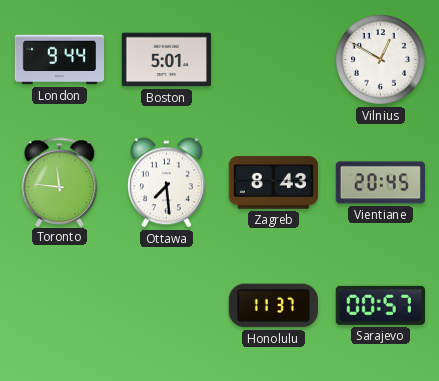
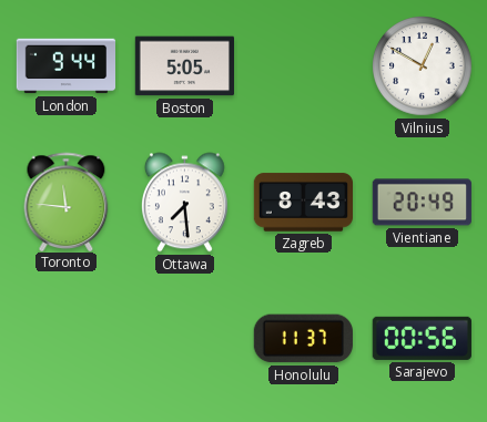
Boston: 5:01 -> 5:05
Vientiane: 20:45 -> 20:49
Sarajevo: 00:57 -> 00:56
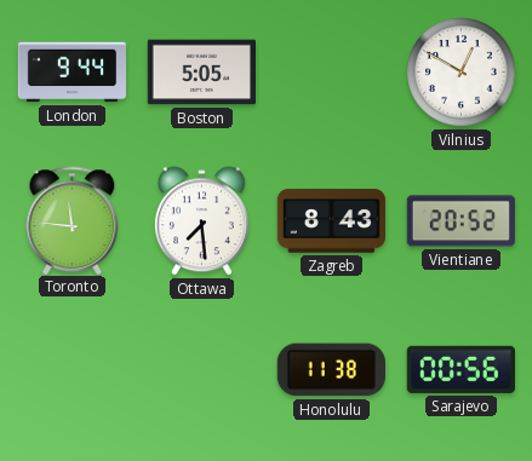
Vientiane: 20:49 -> 20:52
Honolulu: 11:37 -> 11:38
